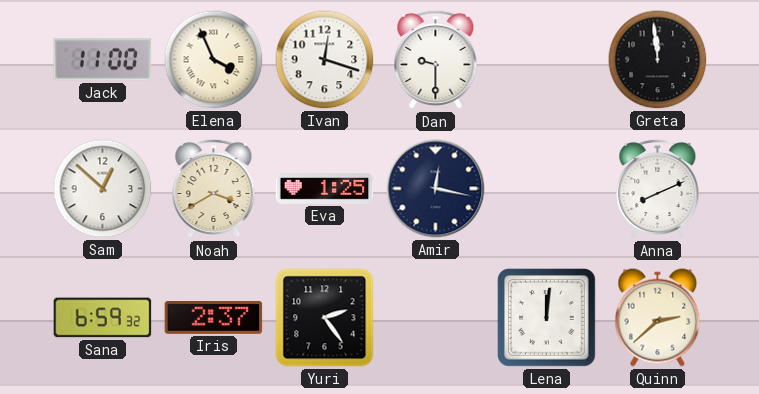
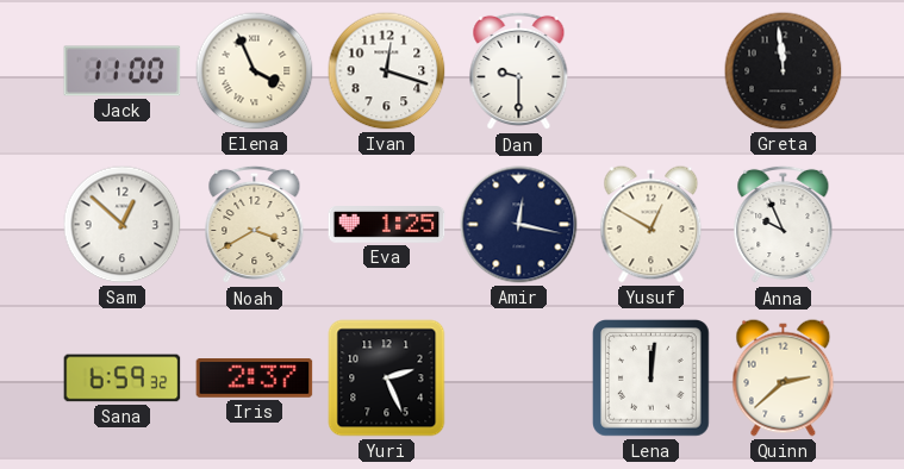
Yusuf: none -> 12:50
Anna: 8:11 -> 9:56
Yuri: 2:24 -> 2:26
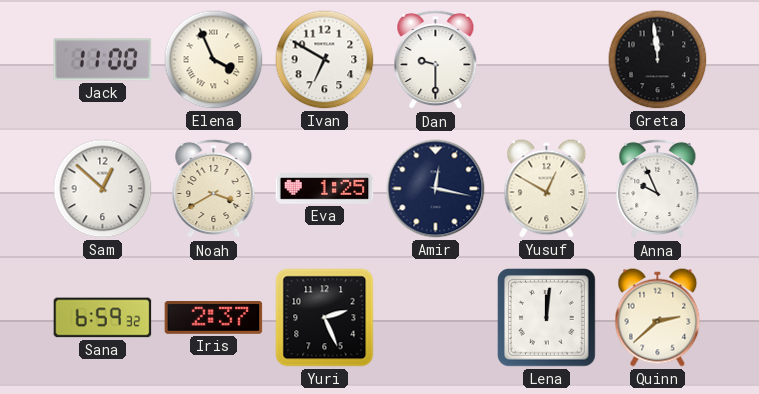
Ivan: 12:18 -> 6:50
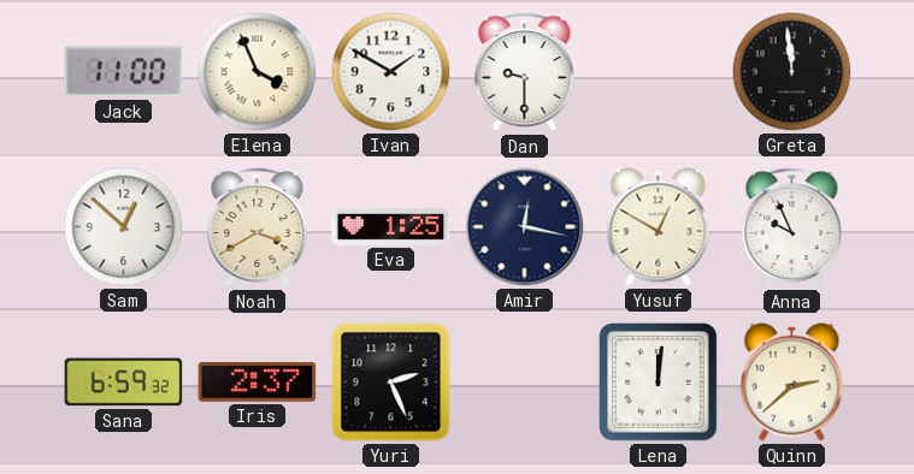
Ivan: 6:50 -> 1:50
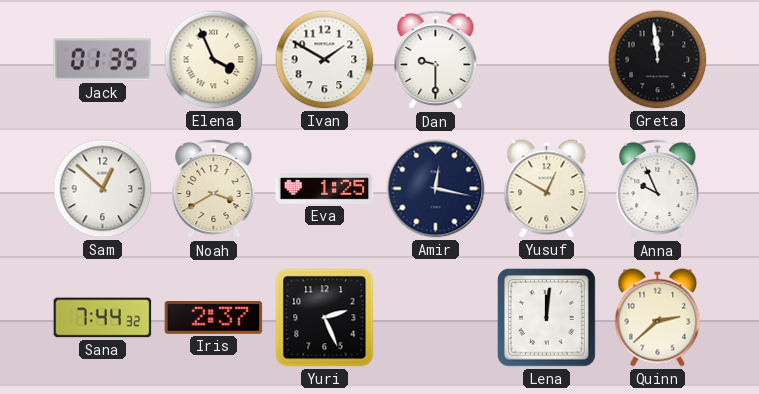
Jack: 11:00 -> 01:35
Sana: 6:59 -> 7:44
